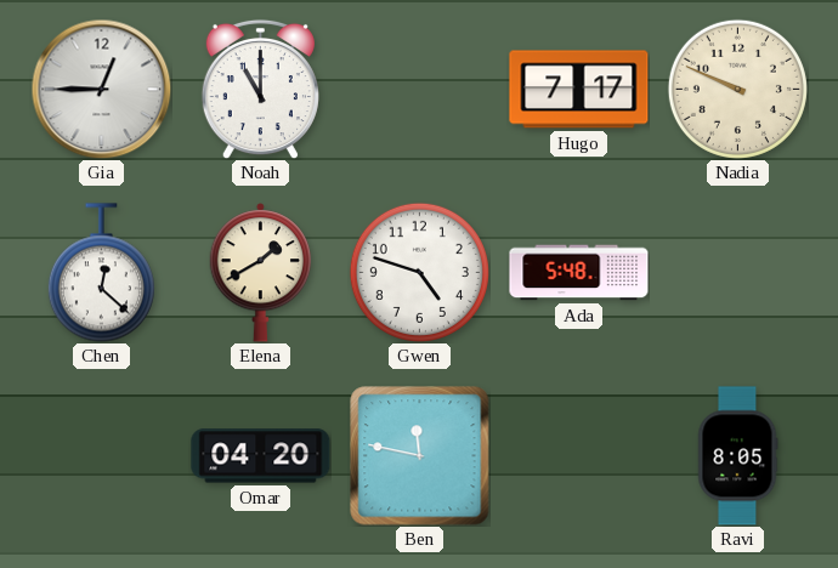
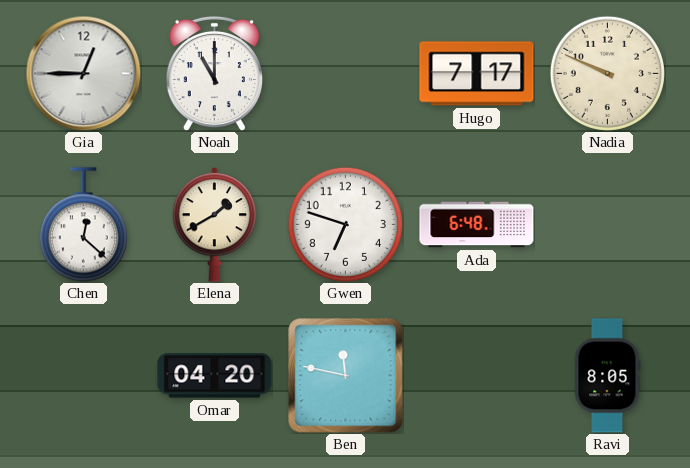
Gwen: 4:48 -> 6:48
Ada: 5:48 -> 6:48
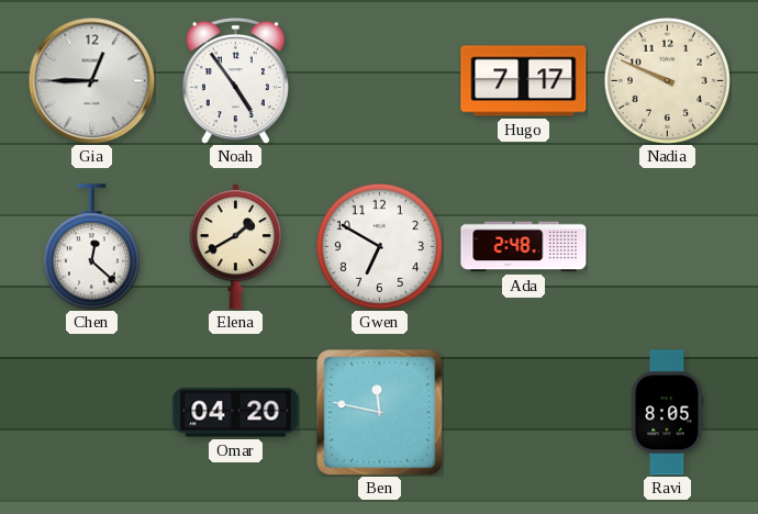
Noah: 11:00 -> 4:54
Gwen: 6:48 -> 6:50
Ada: 6:48 -> 2:48
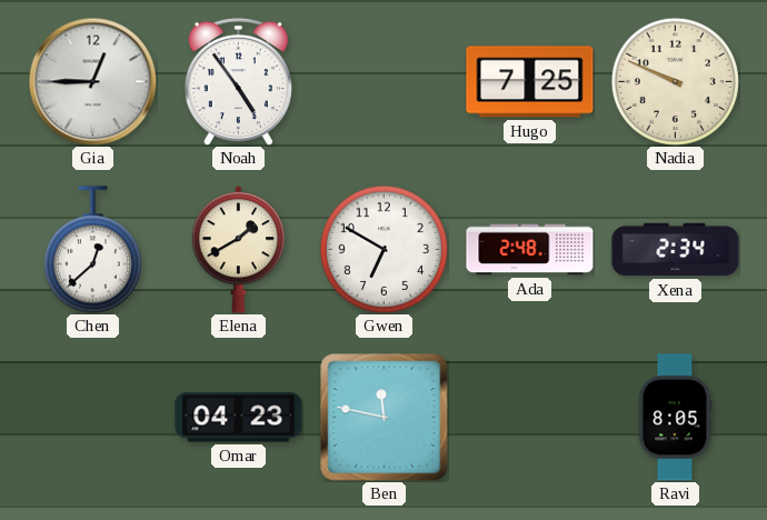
Hugo: 7:17 -> 7:25
Chen: 12:22 -> 12:38
Xena: none -> 2:34
Omar: 04:20 -> 04:23
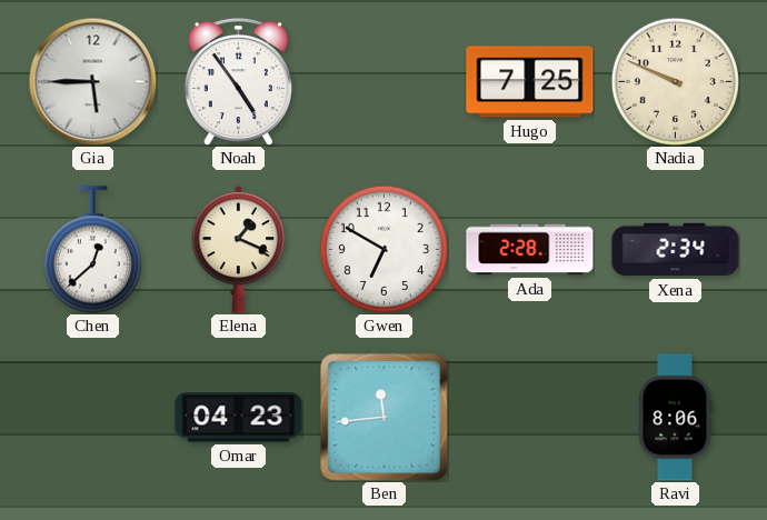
Gia: 12:45 -> 5:45
Elena: 1:40 -> 1:19
Ada: 2:48 -> 2:28
Ben: 11:47 -> 11:44
Ravi: 8:05 -> 8:06
